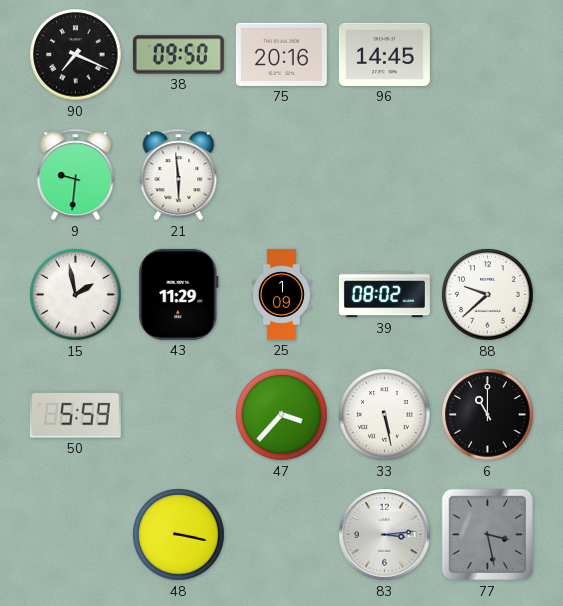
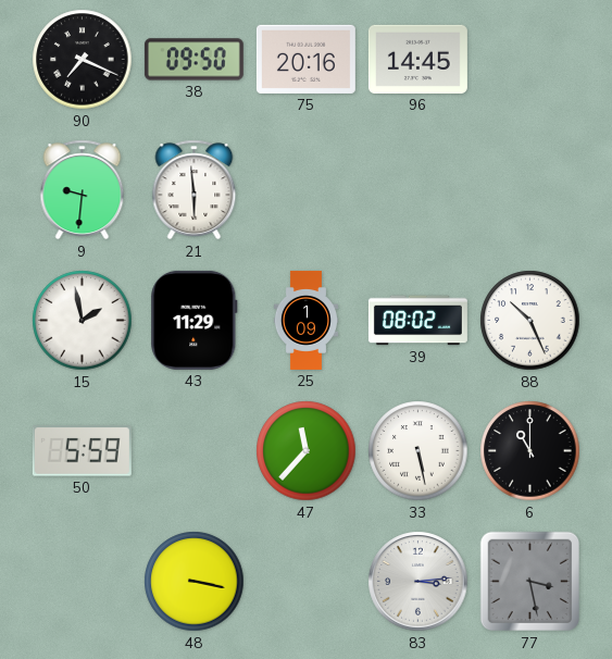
88: 9:38 -> 10:26
47: 3:37 -> 11:37
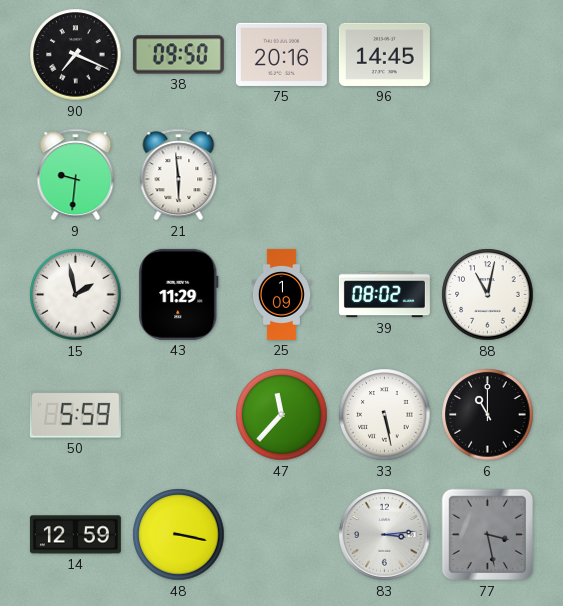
88: 10:26 -> 11:02
14: none -> 12:59
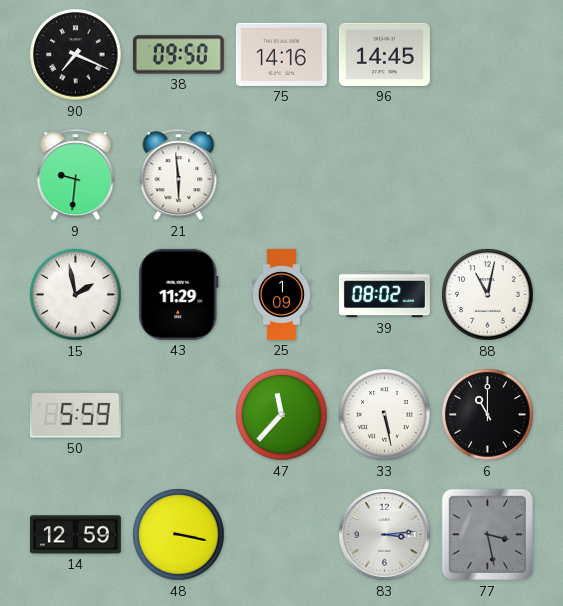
75: 20:16 -> 14:16
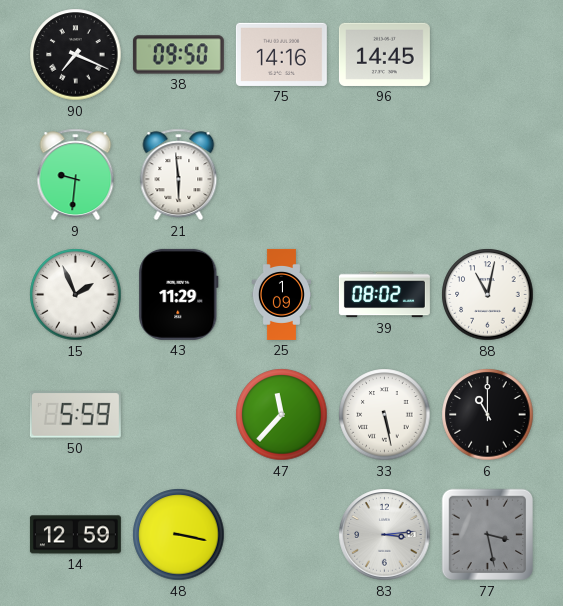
15: 1:58 -> 1:56
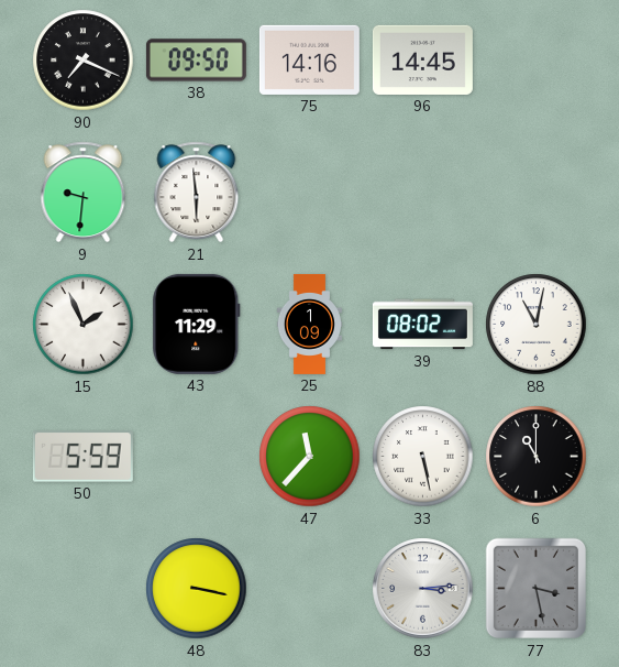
14: 12:59 -> none
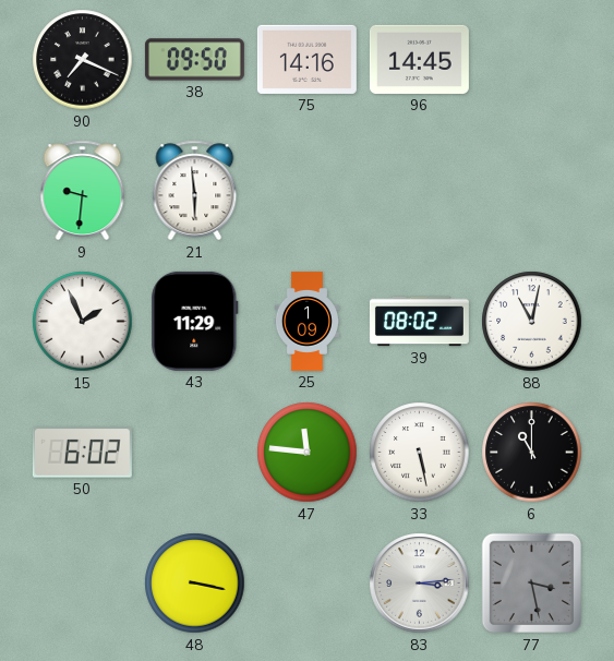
50: 5:59 -> 6:02
47: 11:37 -> 11:46
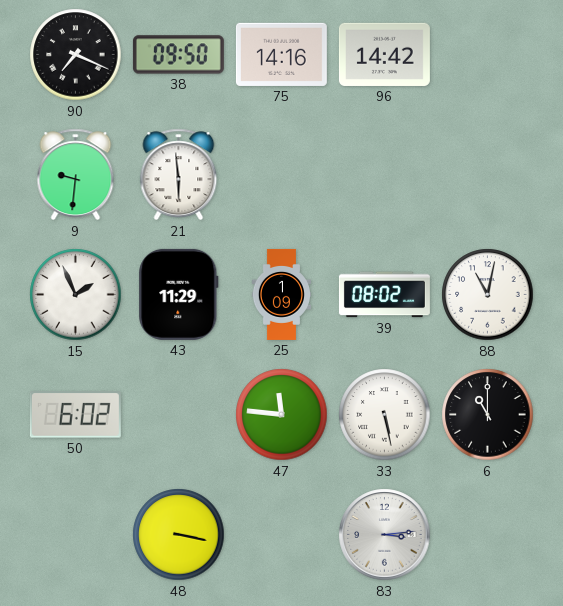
96: 14:45 -> 14:42
77: 3:28 -> none
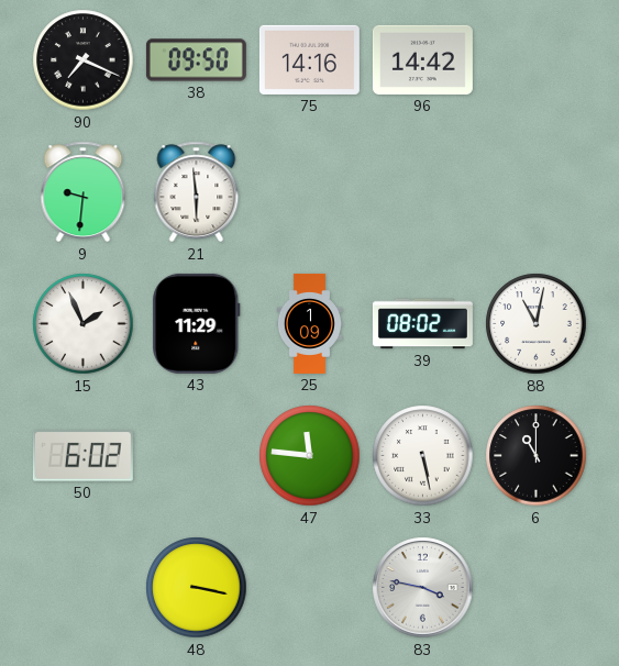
83: 3:14 -> 3:47
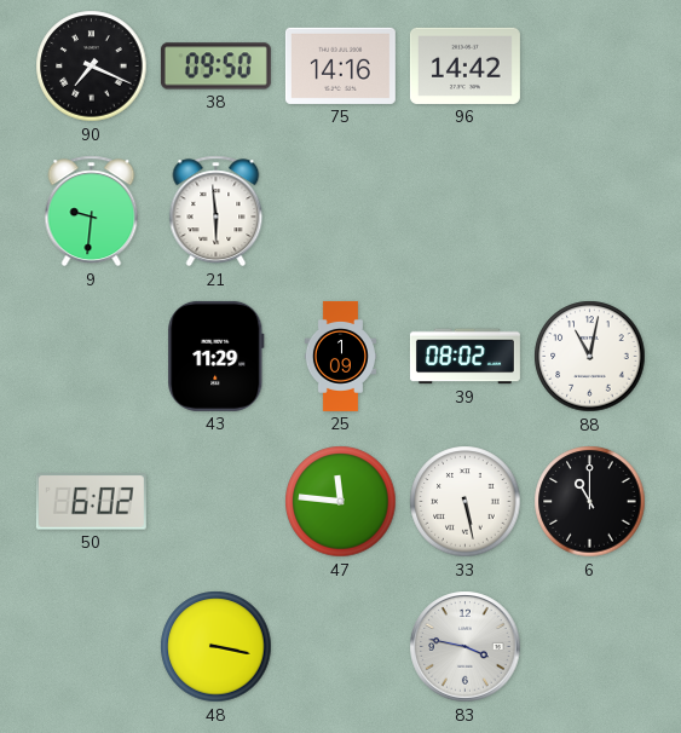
15: 1:56 -> none
